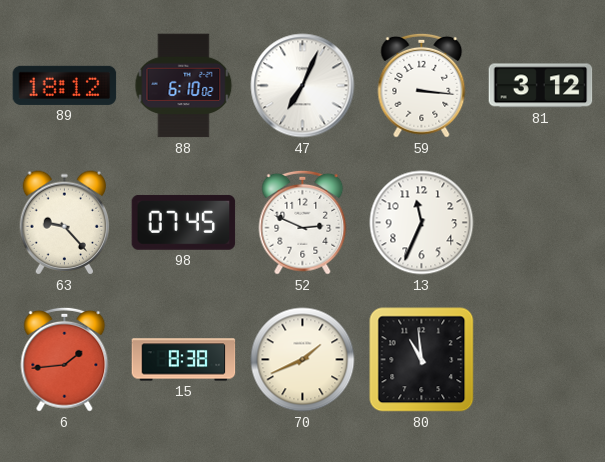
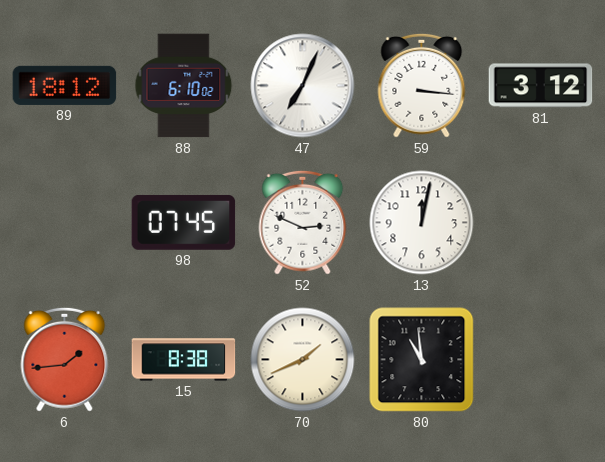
63: 9:23 -> none
13: 11:34 -> 12:02
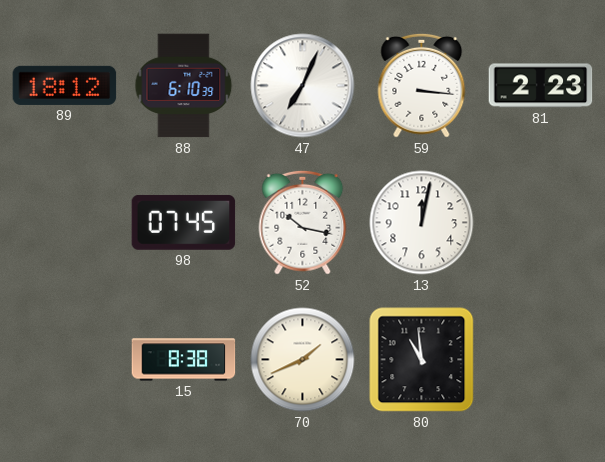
88: 6:10:02 -> 6:10:39
81: 3:12 -> 2:23
52: 2:49 -> 10:17
6: 1:44 -> none
